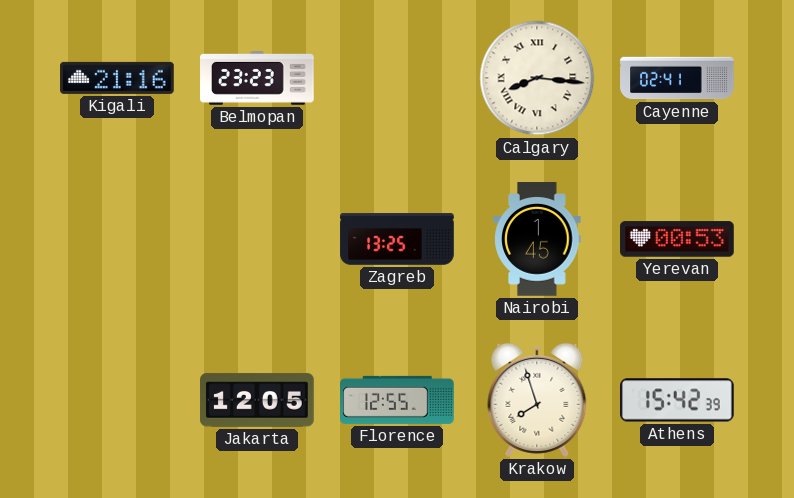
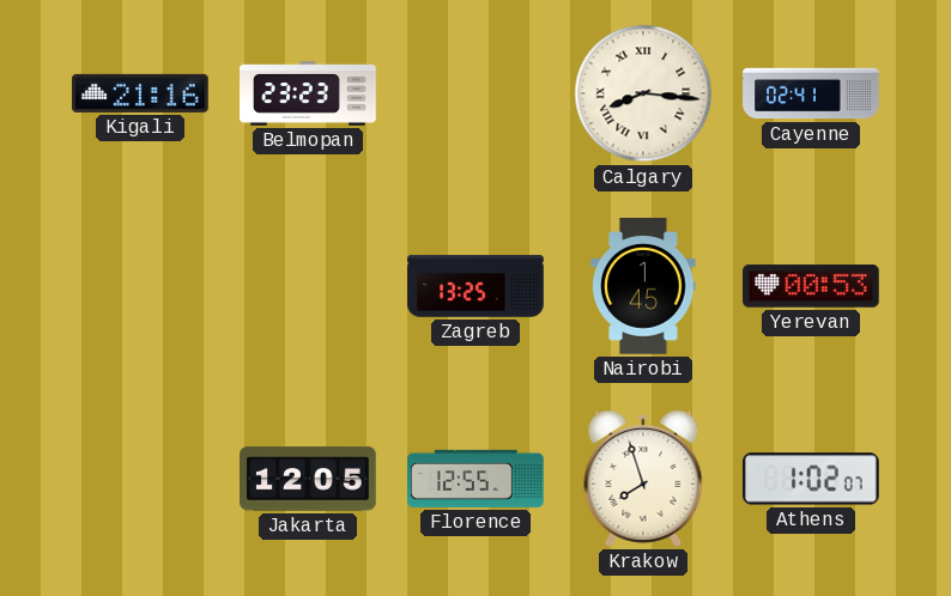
Athens: 15:42 -> 1:02
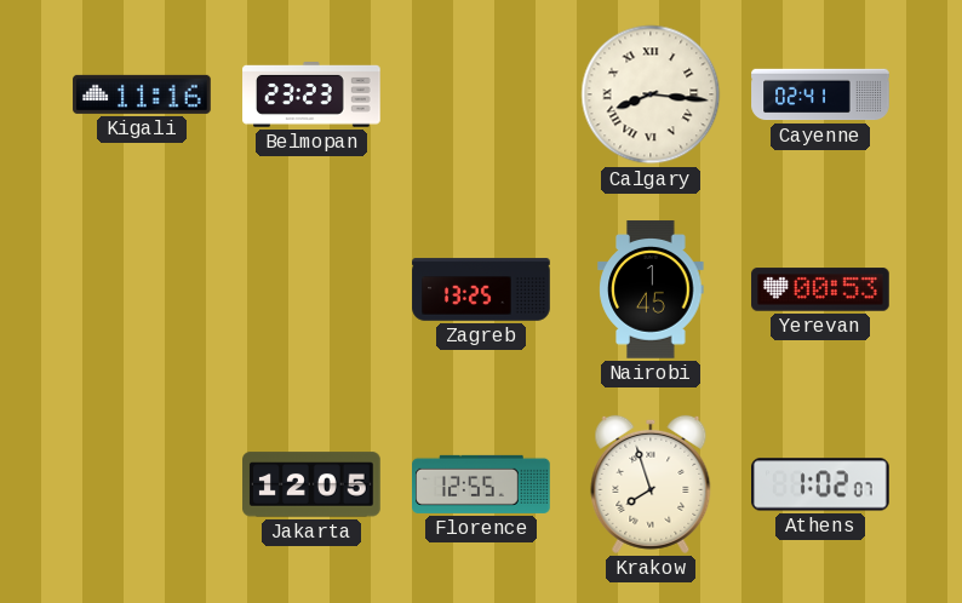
Kigali: 21:16 -> 11:16
